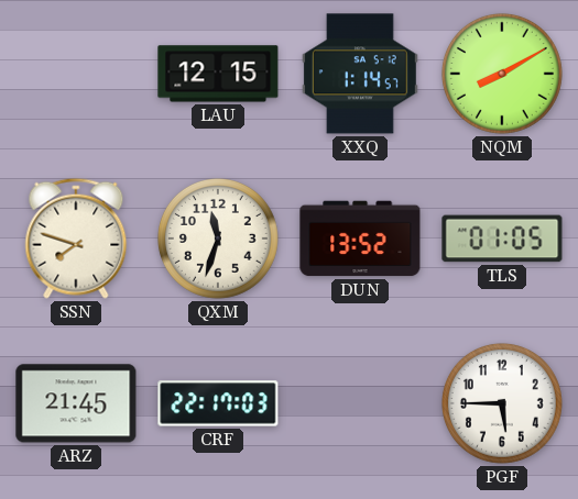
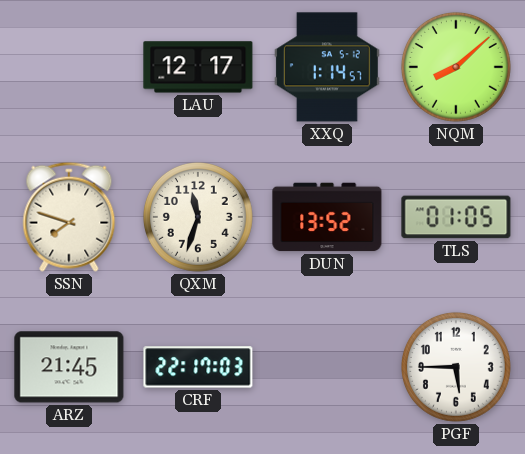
LAU: 12:15 -> 12:17
NQM: 8:10 -> 8:08
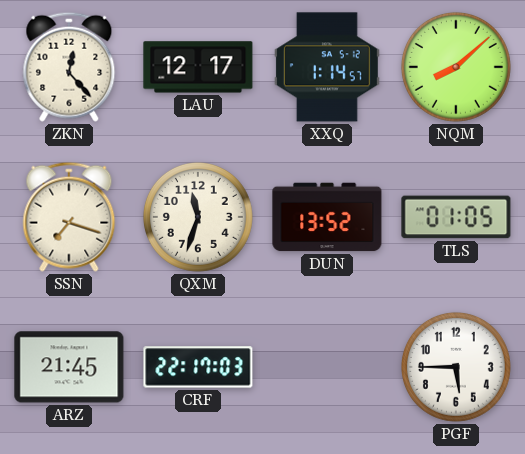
ZKN: none -> 12:23
SSN: 7:48 -> 7:18
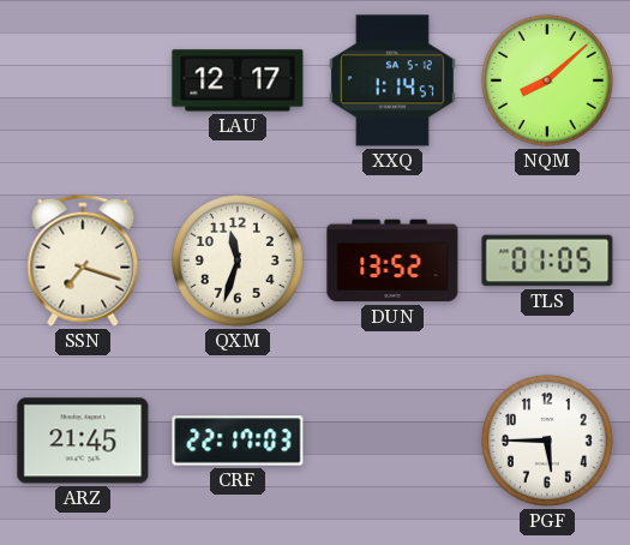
ZKN: 12:23 -> none
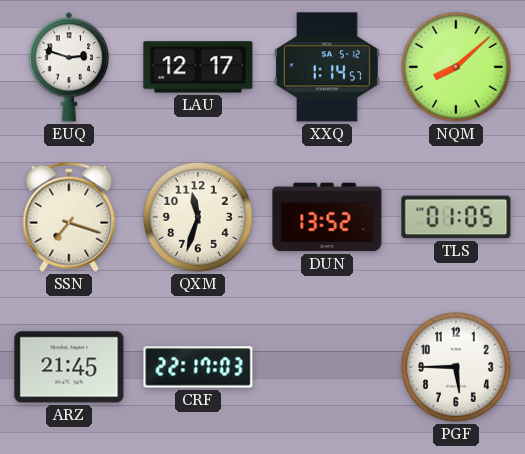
EUQ: none -> 2:48
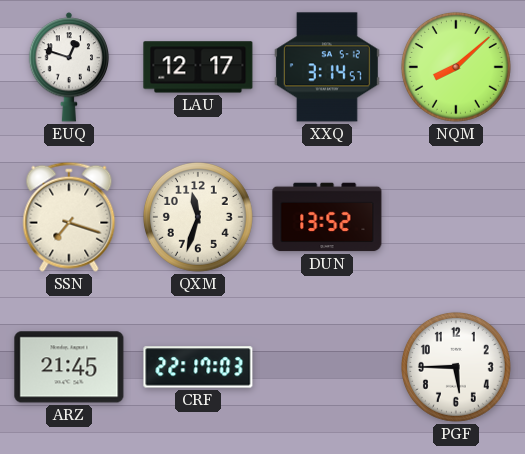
EUQ: 2:48 -> 12:48
XXQ: 1:14 -> 3:14
TLS: 01:05 -> none
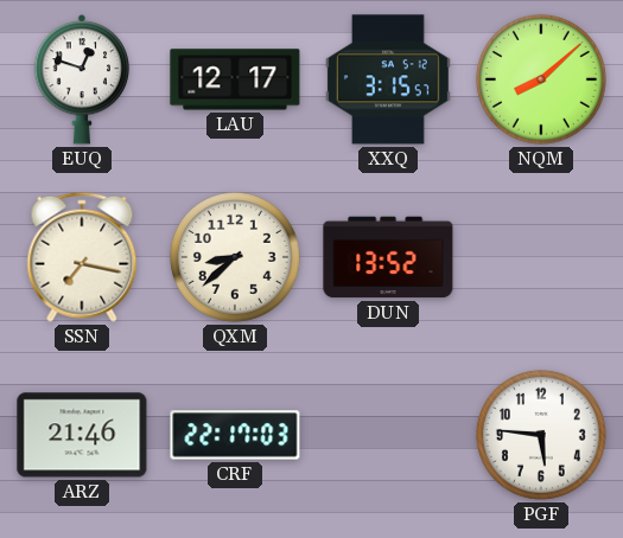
XXQ: 3:14 -> 3:15
SSN: 7:18 -> 7:17
QXM: 11:33 -> 8:38
ARZ: 21:45 -> 21:46
PGF: 5:45 -> 5:46
